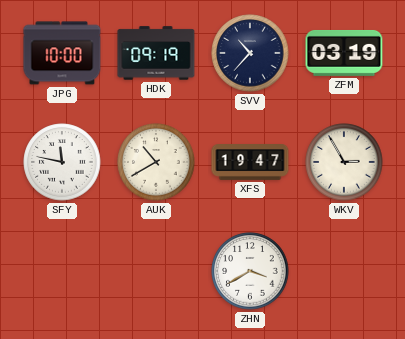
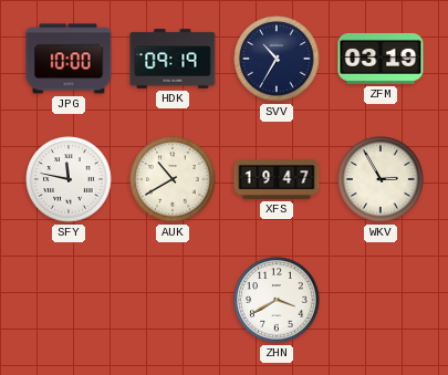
SVV: 10:37 -> 10:35
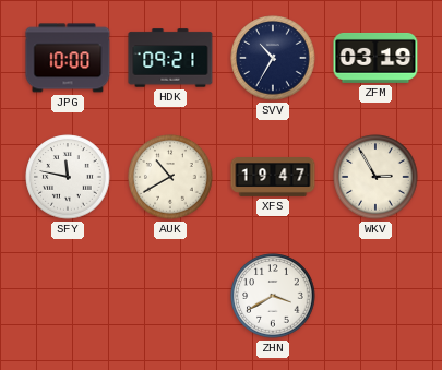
HDK: 09:19 -> 09:21
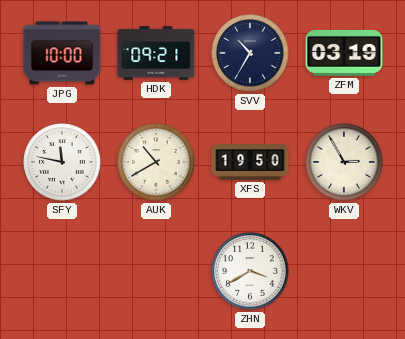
XFS: 19:47 -> 19:50
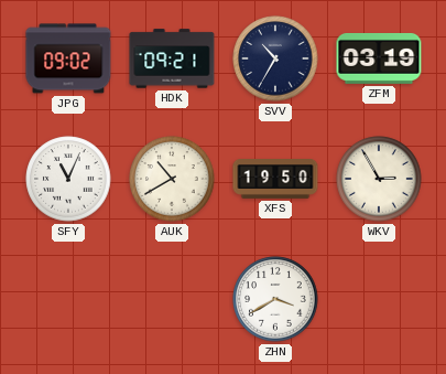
JPG: 10:00 -> 09:02
SFY: 11:47 -> 11:04
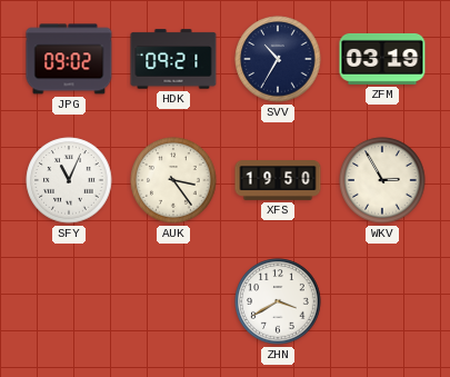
AUK: 10:40 -> 3:24
